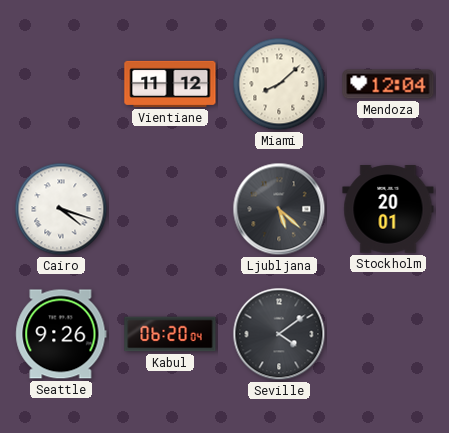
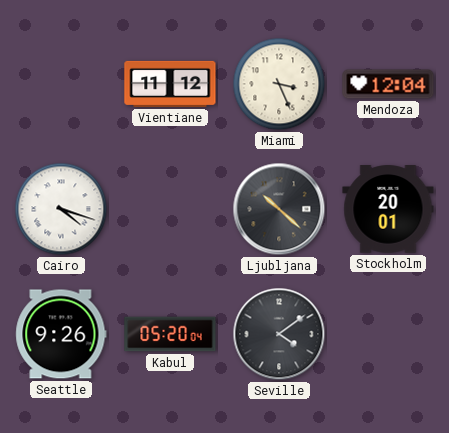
Miami: 8:08 -> 3:26
Ljubljana: 5:22 -> 10:22
Kabul: 06:20 -> 05:20
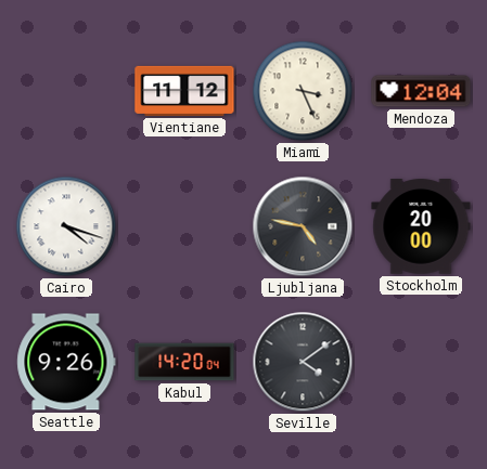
Ljubljana: 10:22 -> 4:47
Stockholm: 20:01 -> 20:00
Kabul: 05:20 -> 14:20
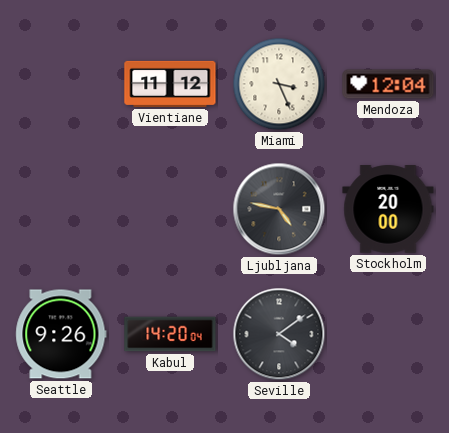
Cairo: 4:18 -> none
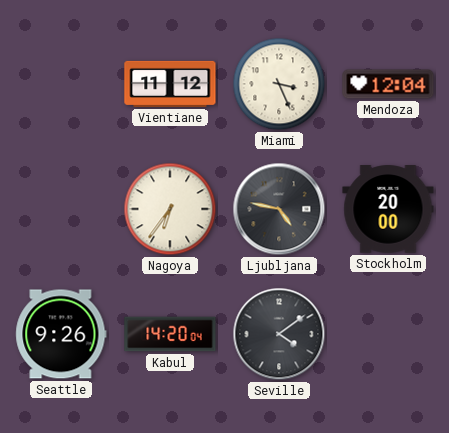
Nagoya: none -> 6:36
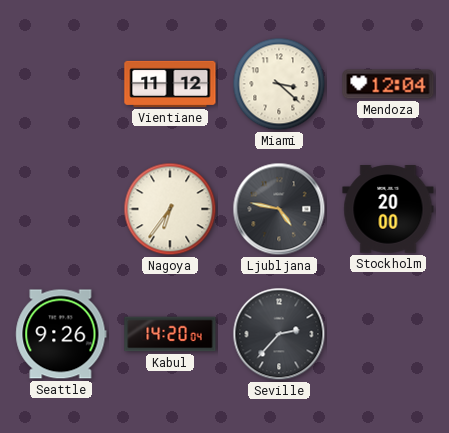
Miami: 3:26 -> 3:22
Seville: 4:09 -> 2:37
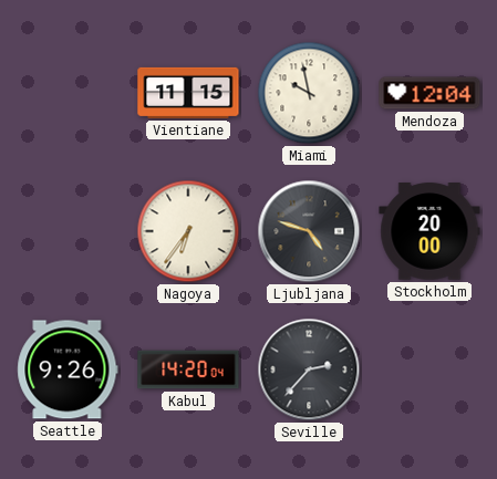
Vientiane: 11:12 -> 11:15
Miami: 3:22 -> 9:58
Ljubljana: 4:47 -> 4:48
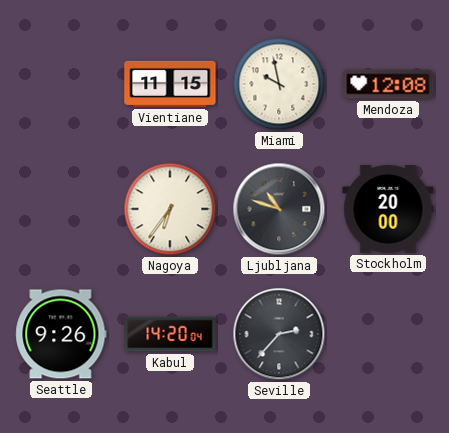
Mendoza: 12:04 -> 12:08
Ljubljana: 4:48 -> 10:48
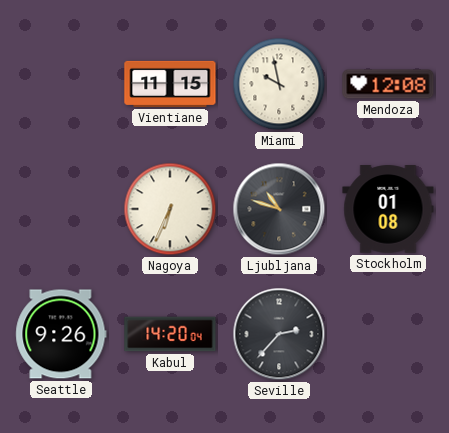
Nagoya: 6:36 -> 6:34
Stockholm: 20:00 -> 01:08
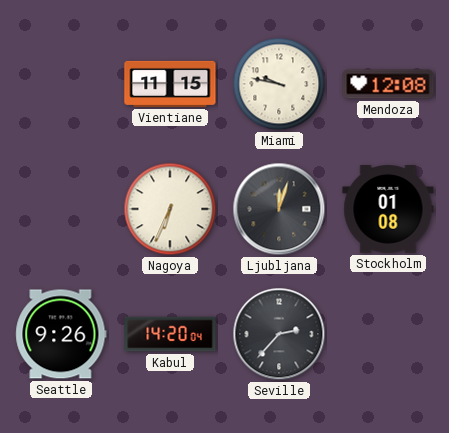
Miami: 9:58 -> 9:47
Ljubljana: 10:48 -> 12:03
